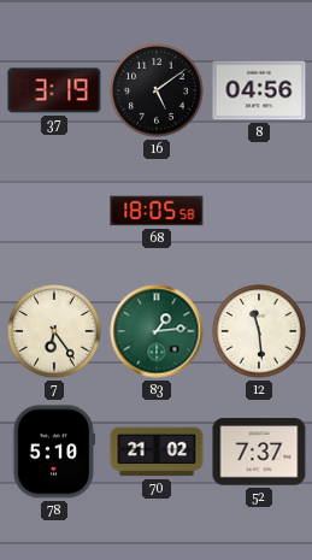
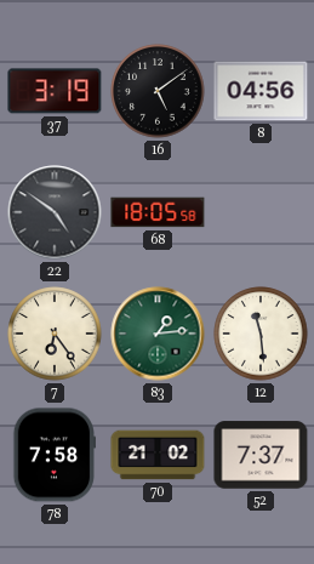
22: none -> 4:51
78: 5:10 -> 7:58
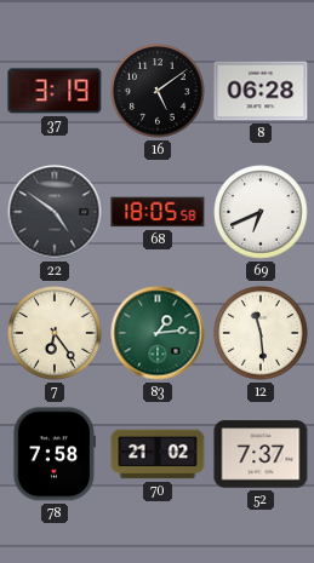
8: 04:56 -> 06:28
69: none -> 6:41
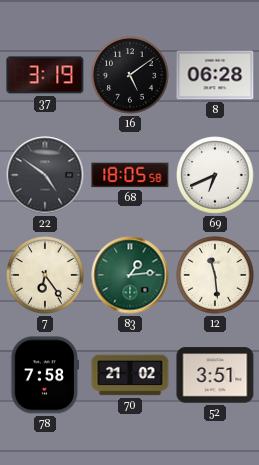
52: 7:37 -> 3:51
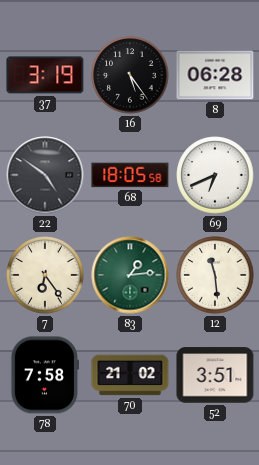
16: 5:09 -> 5:24
